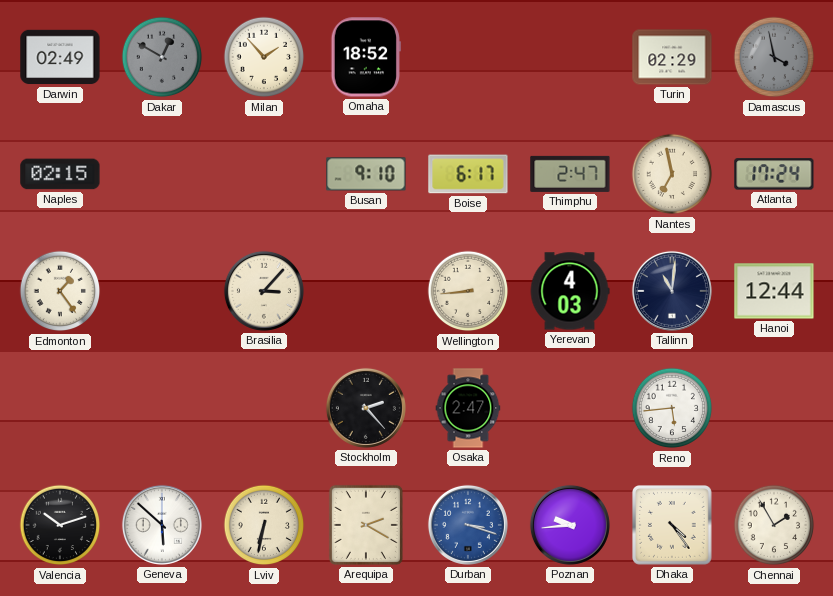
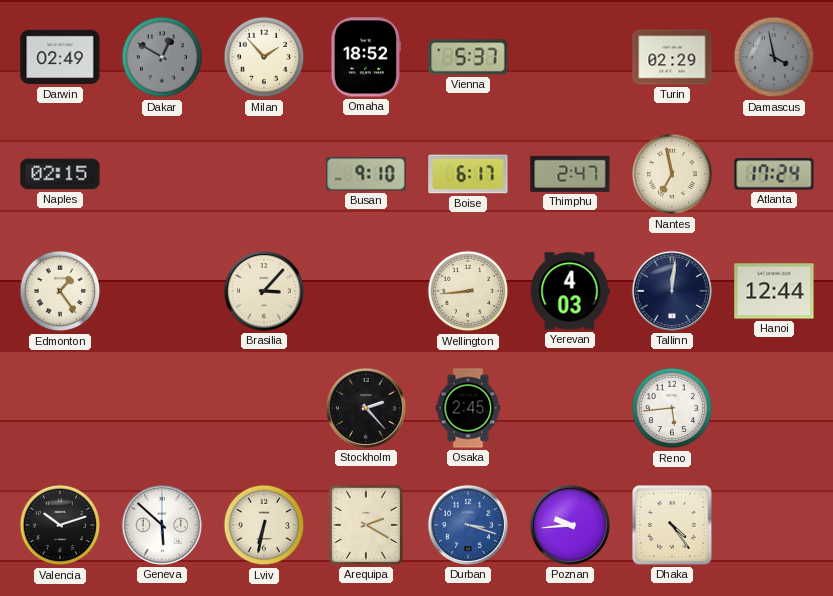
Vienna: none -> 5:37
Tallinn: 11:01 -> 12:01
Osaka: 2:47 -> 2:45
Chennai: 1:55 -> none
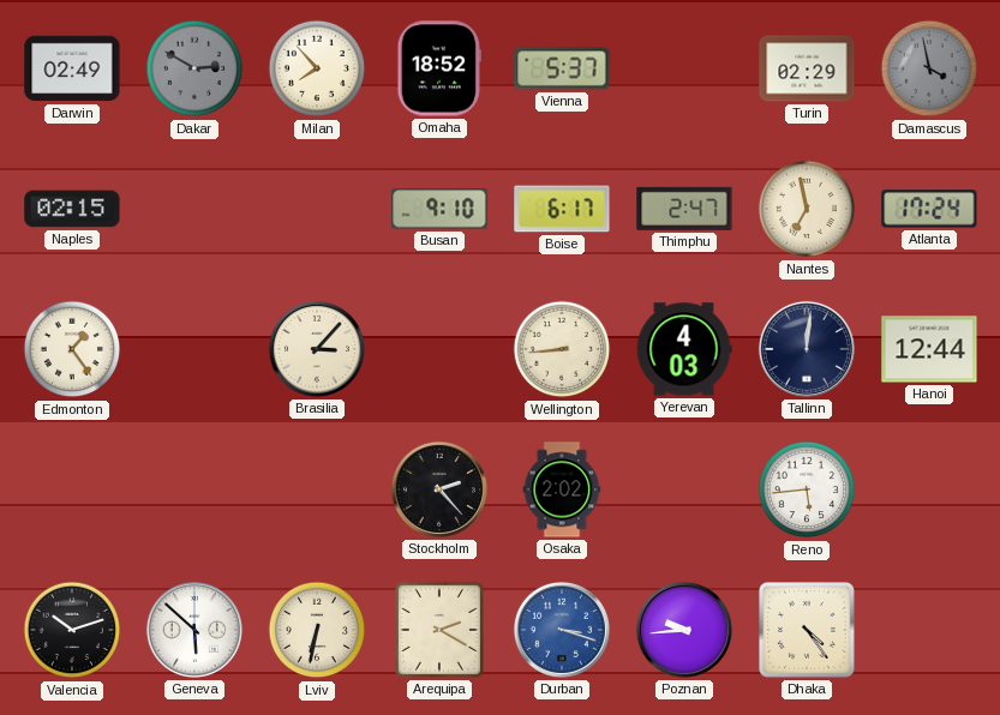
Dakar: 12:50 -> 2:50
Milan: 1:53 -> 7:53
Osaka: 2:45 -> 2:02
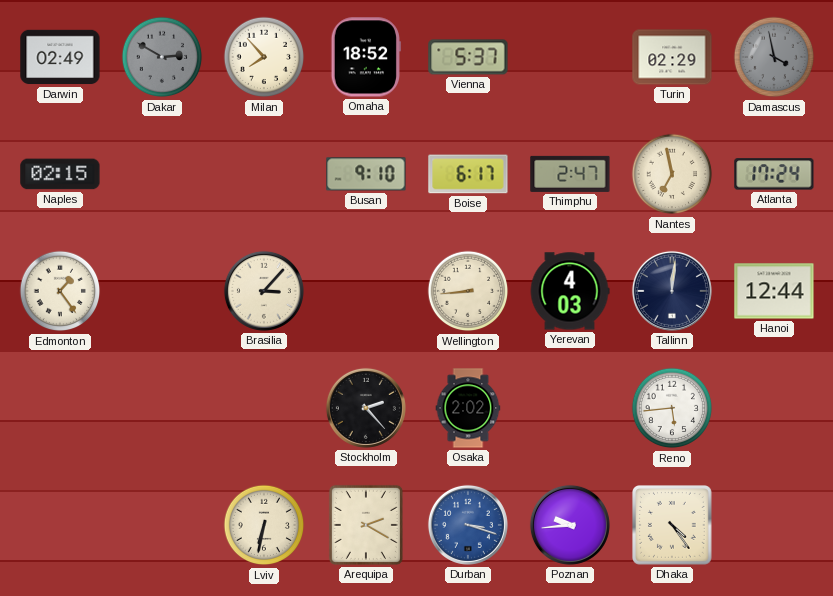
Valencia: 10:12 -> none
Geneva: 5:52 -> none
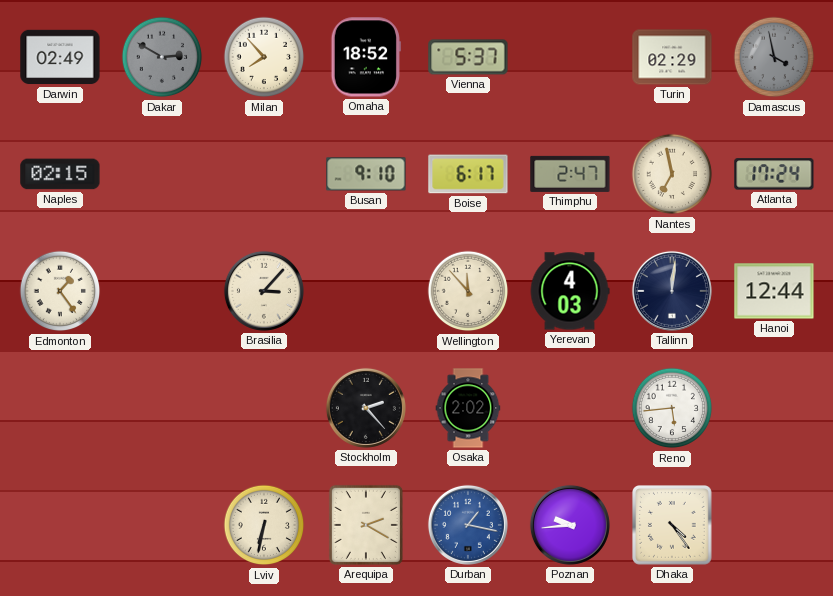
Wellington: 8:44 -> 11:53
Durban: 3:18 -> 1:17
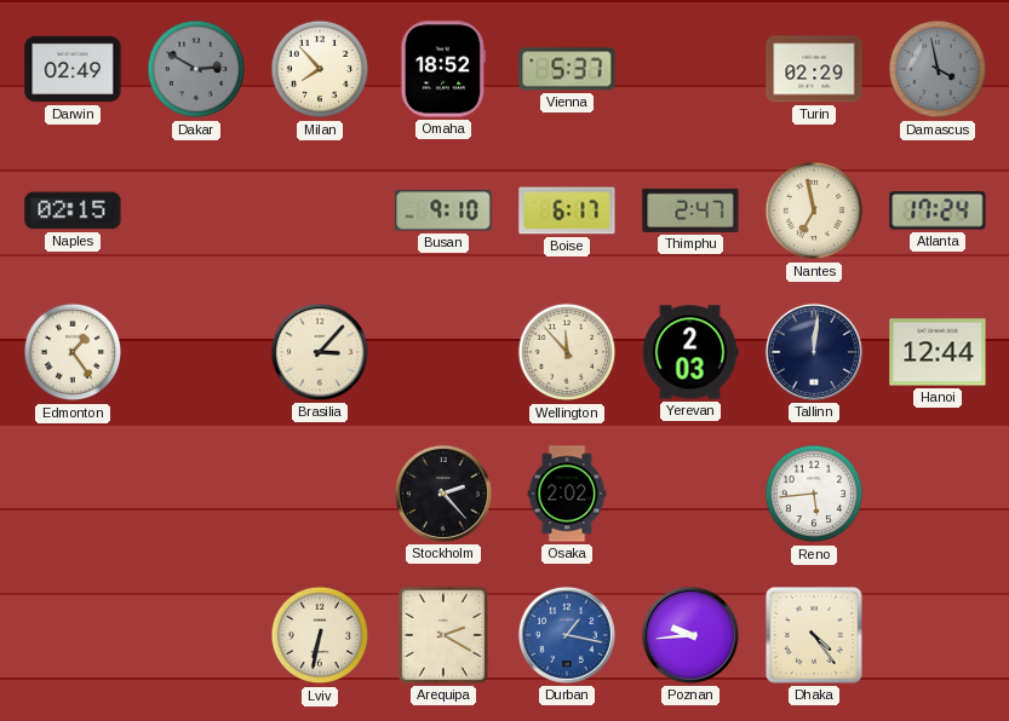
Yerevan: 4:03 -> 2:03
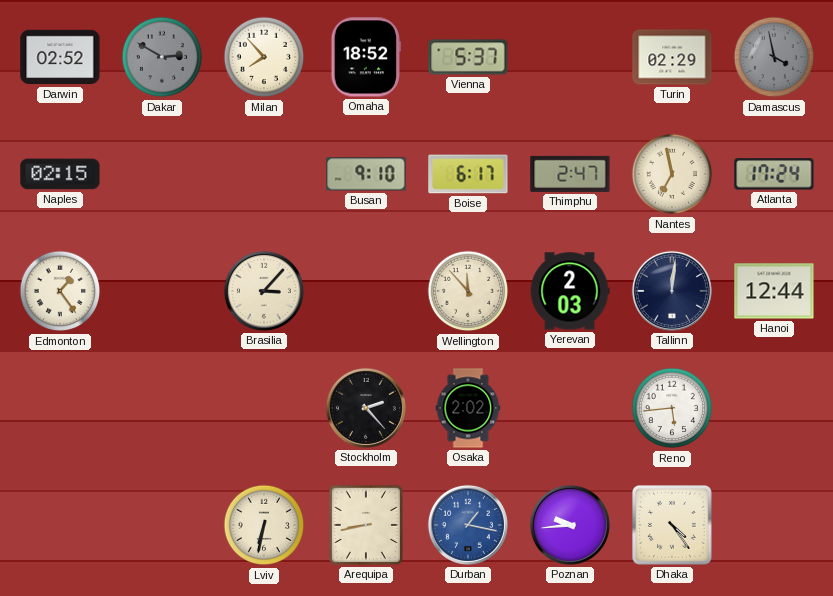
Darwin: 02:49 -> 02:52
Arequipa: 2:20 -> 8:43
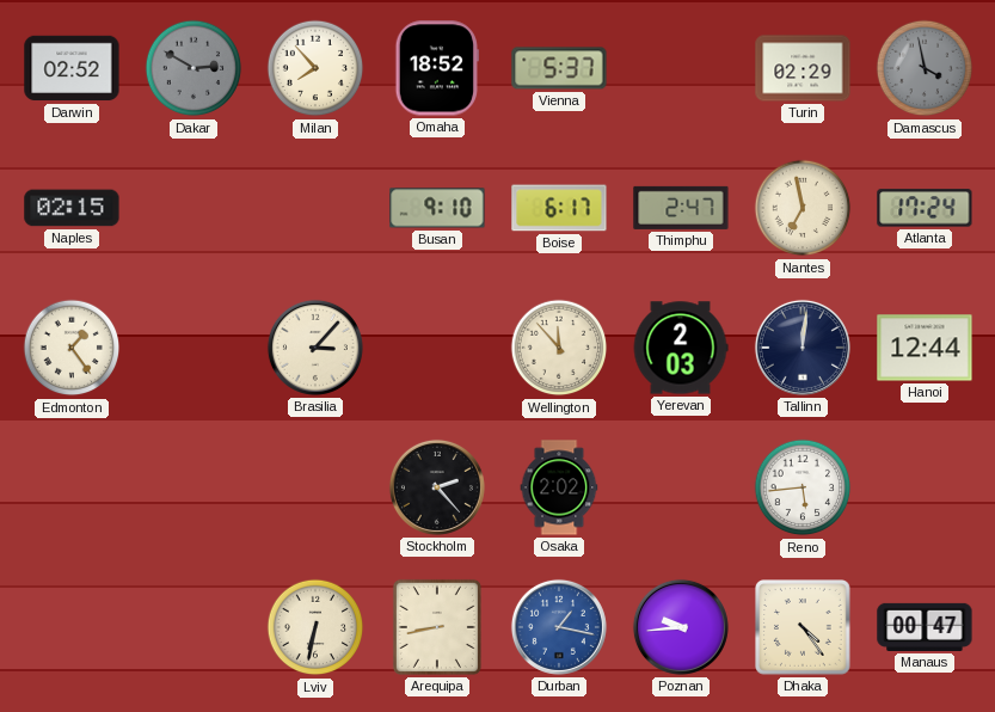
Manaus: none -> 00:47
